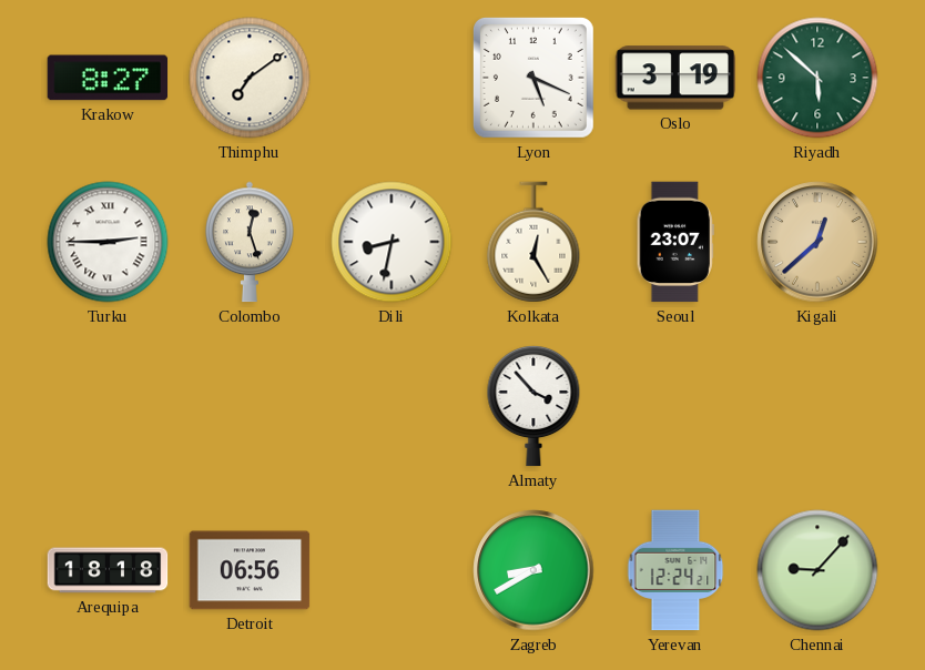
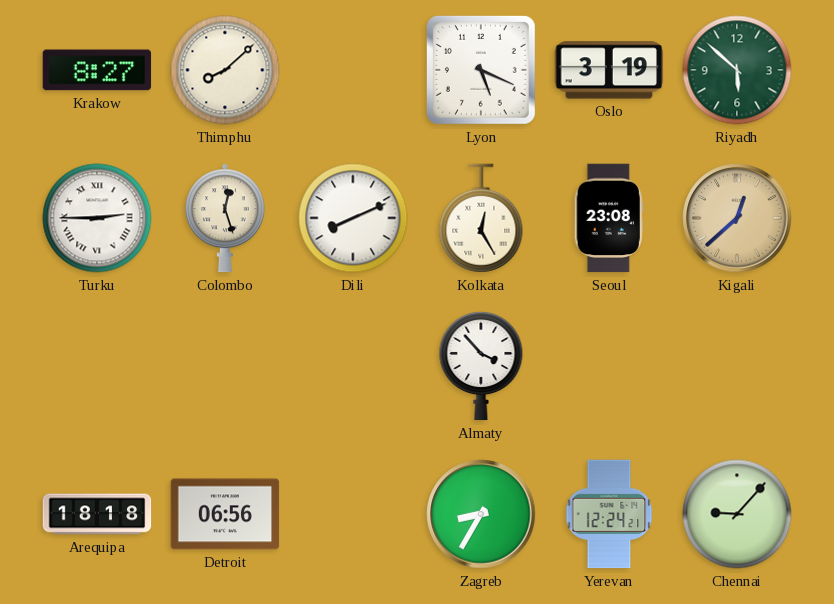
Thimphu: 7:09 -> 8:08
Dili: 8:32 -> 8:11
Seoul: 23:07 -> 23:08
Zagreb: 8:40 -> 8:35
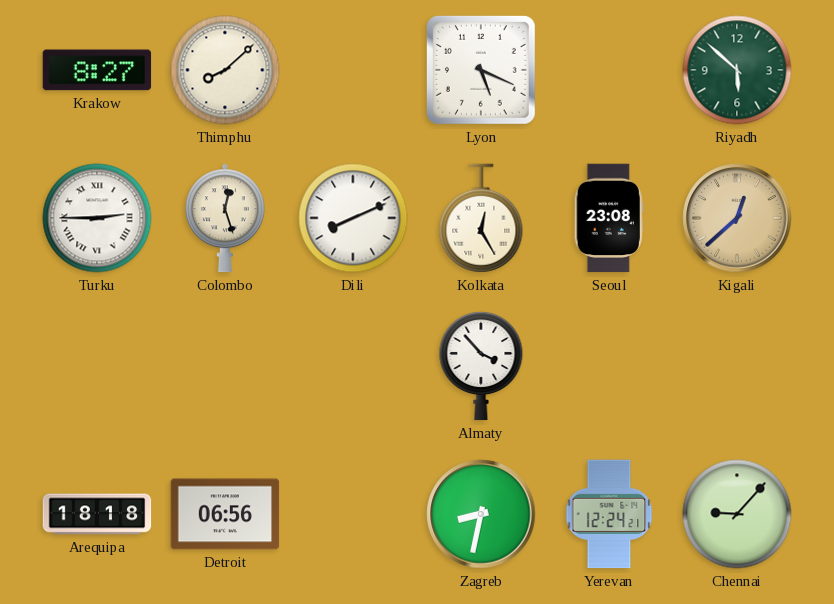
Oslo: 3:19 -> none
Zagreb: 8:35 -> 8:32
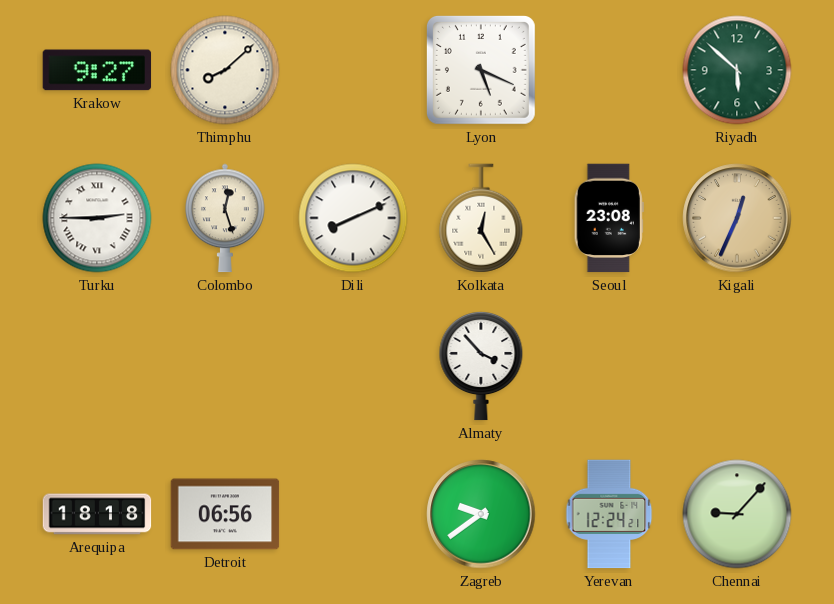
Krakow: 8:27 -> 9:27
Kigali: 12:38 -> 12:34
Zagreb: 8:32 -> 9:39
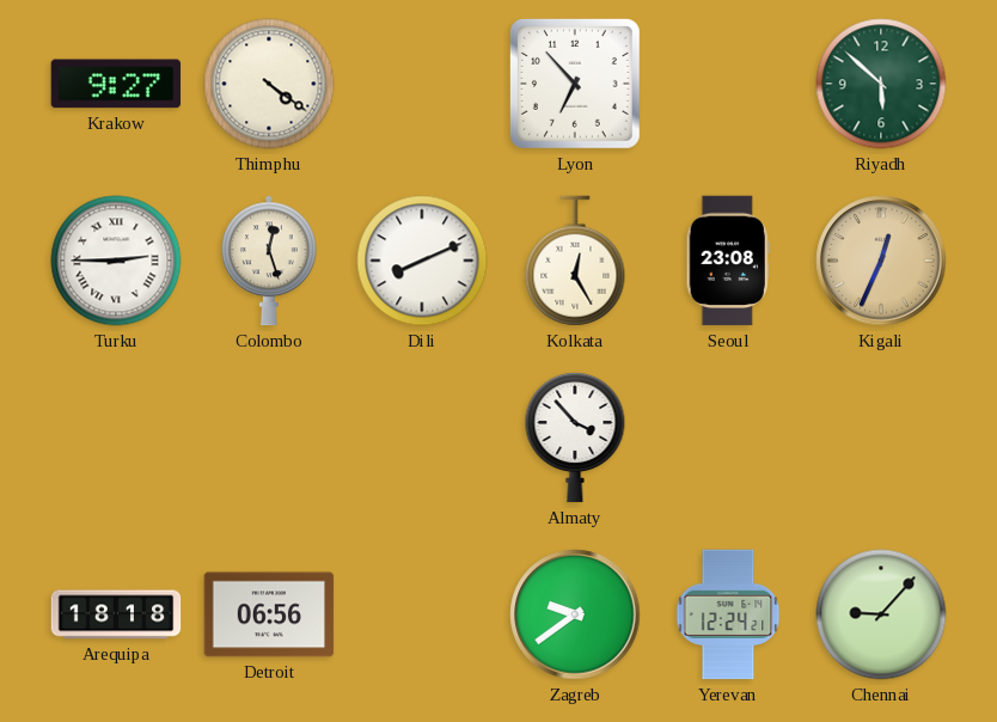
Thimphu: 8:08 -> 4:21
Lyon: 5:19 -> 6:53
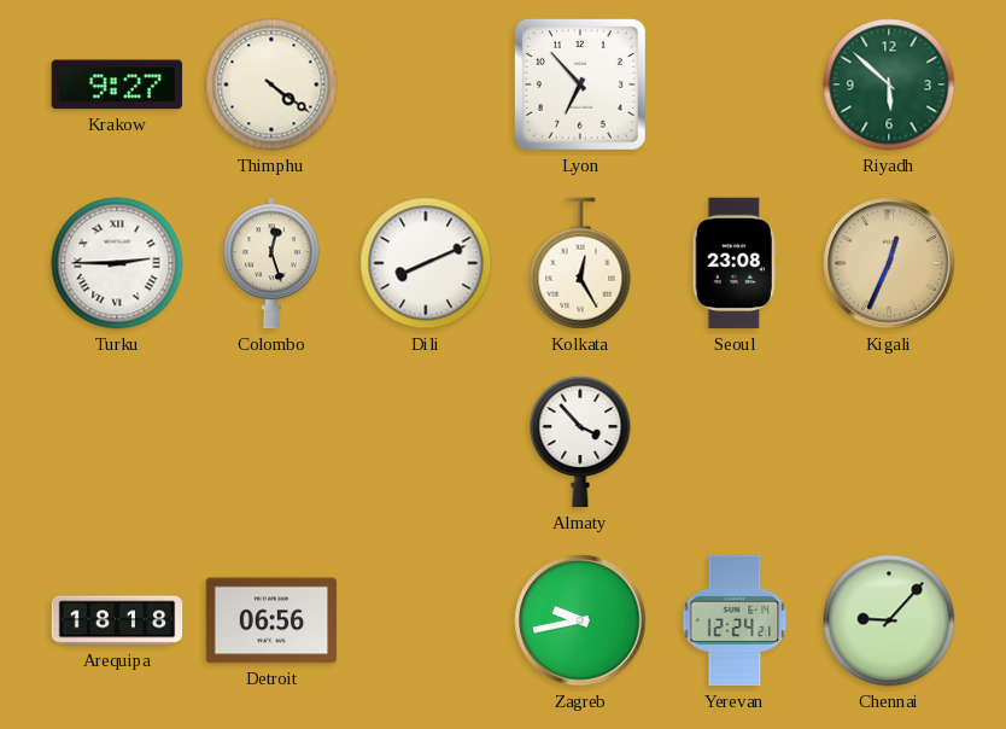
Zagreb: 9:39 -> 9:43
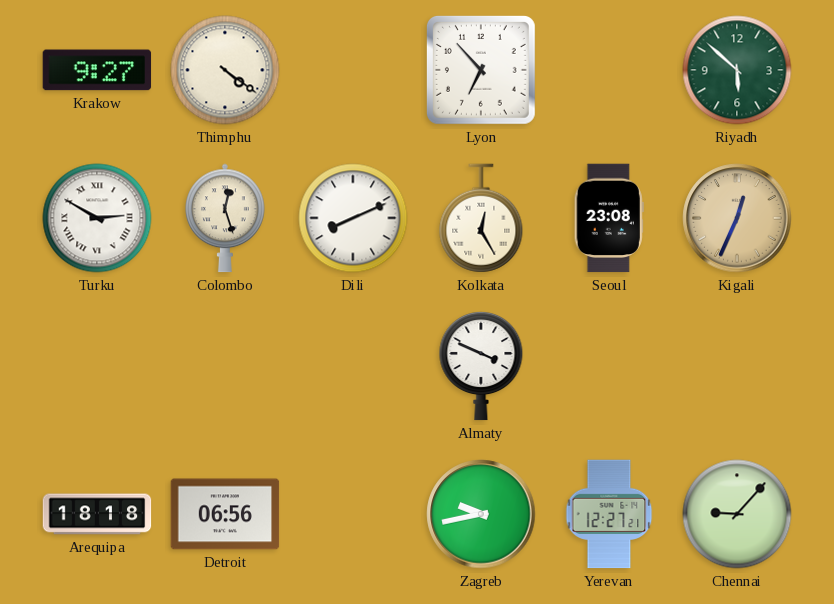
Turku: 2:45 -> 2:50
Almaty: 3:53 -> 3:49
Yerevan: 12:24 -> 12:27
